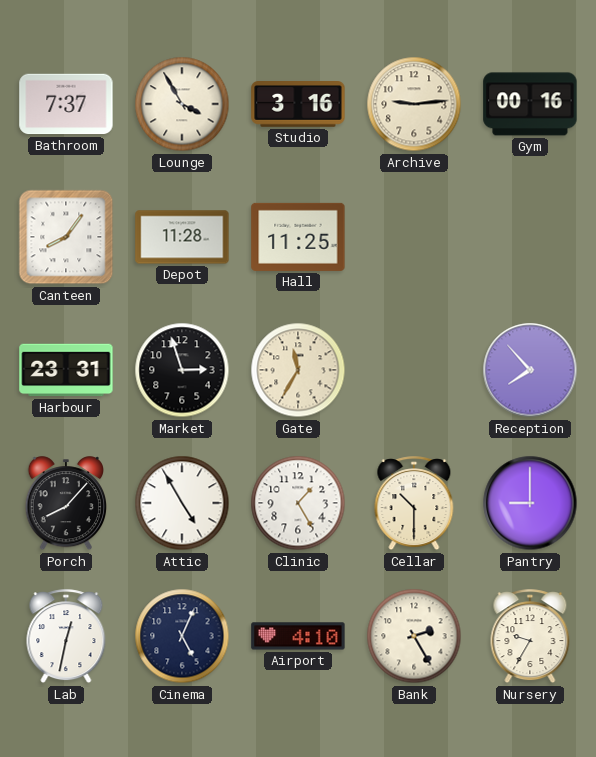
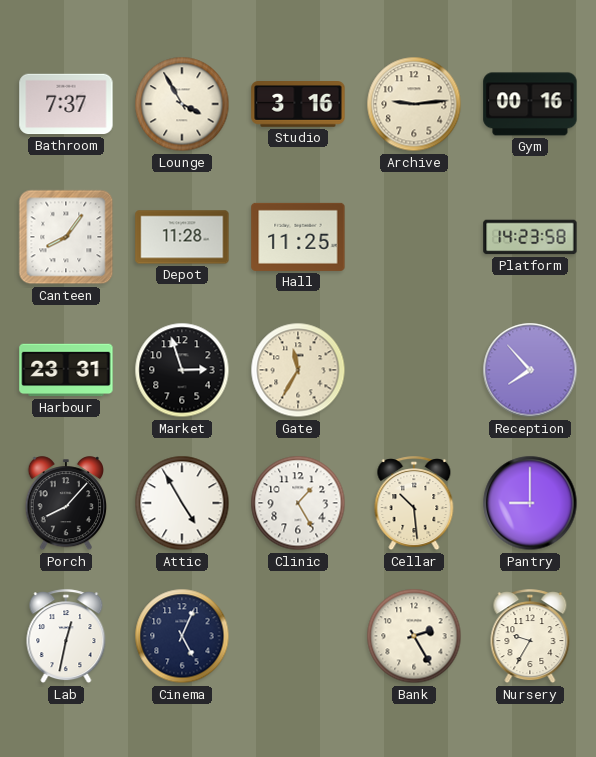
Platform: none -> 14:23
Cellar: 10:30 -> 10:29
Airport: 4:10 -> none
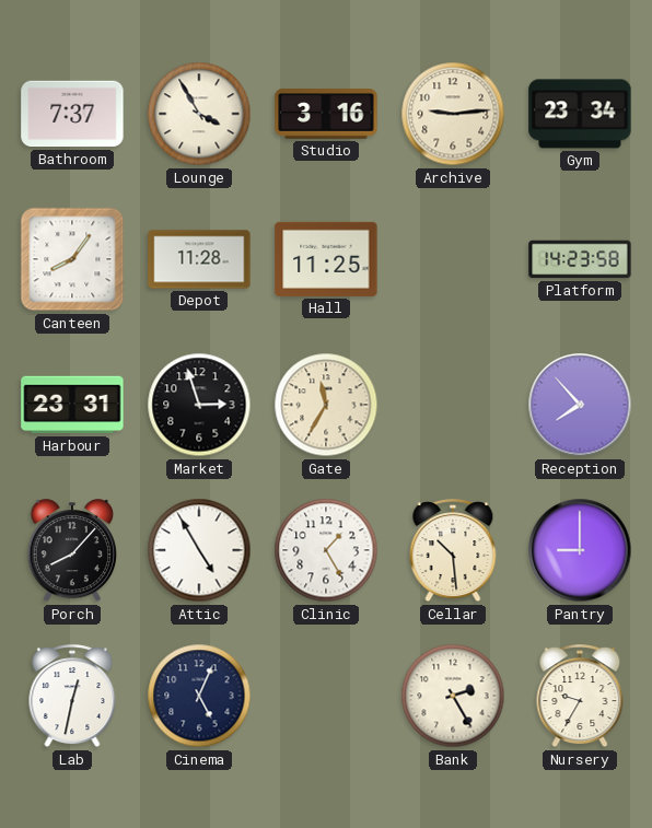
Gym: 00:16 -> 23:34
